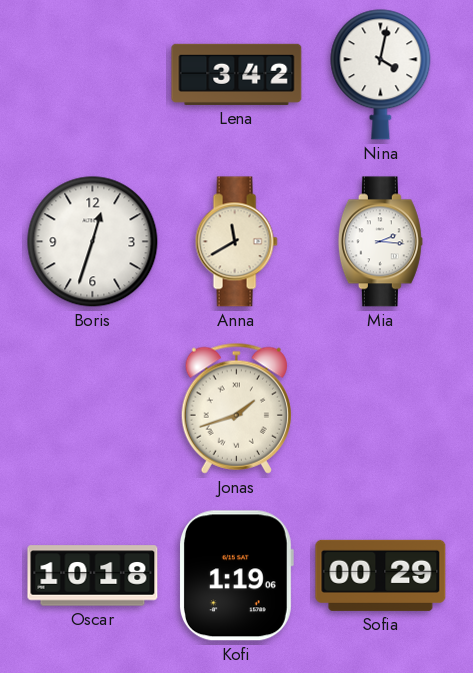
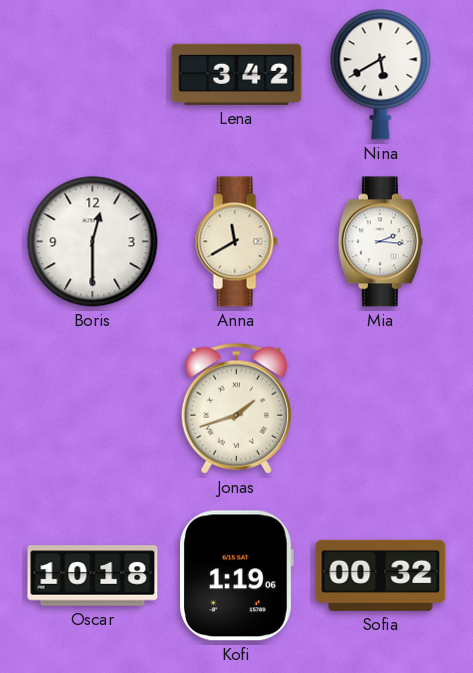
Nina: 4:02 -> 5:40
Boris: 12:33 -> 12:30
Sofia: 00:29 -> 00:32
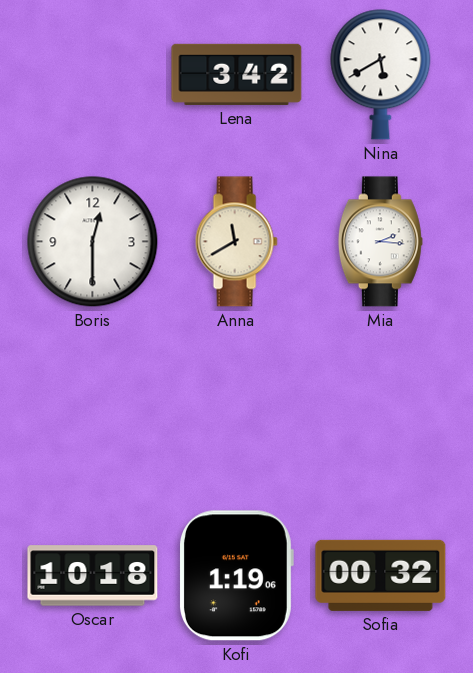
Jonas: 1:42 -> none
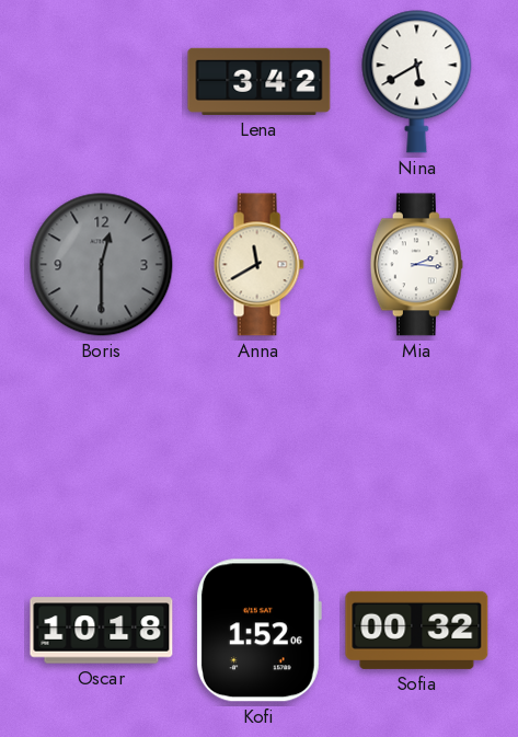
Boris dial: white -> grey
Kofi: 1:19 -> 1:52
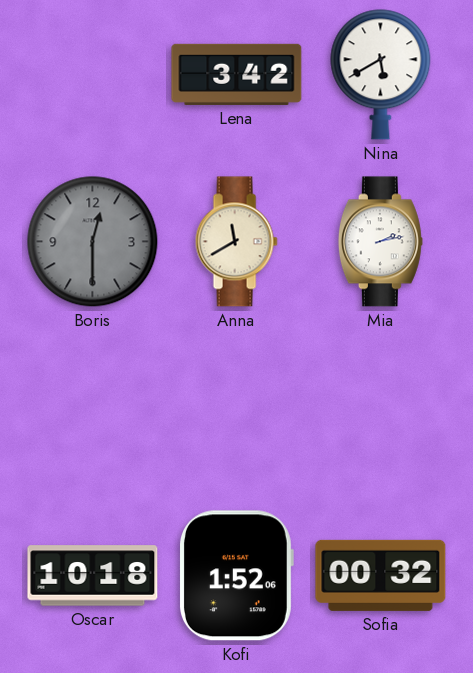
Mia: 2:16 -> 2:13
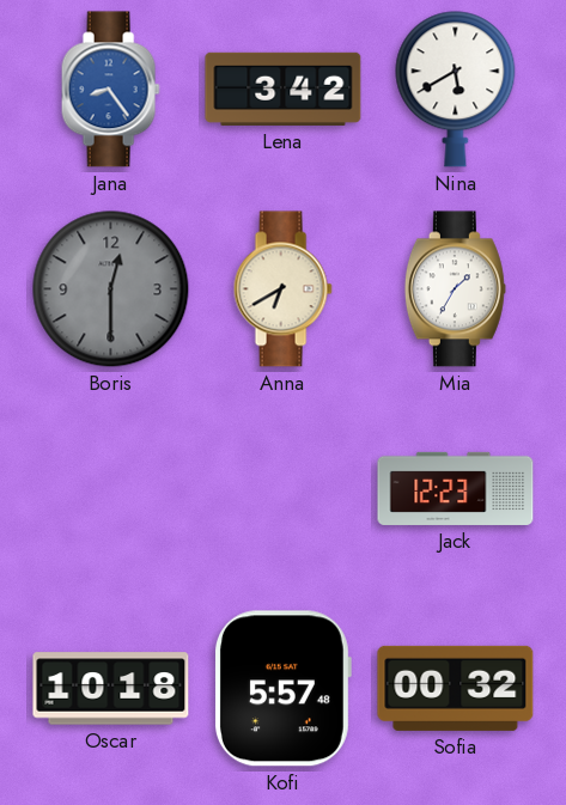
Jana: none -> 8:24
Anna: 11:40 -> 6:40
Mia: 2:13 -> 1:35
Jack: none -> 12:23
Kofi: 1:52 -> 5:57
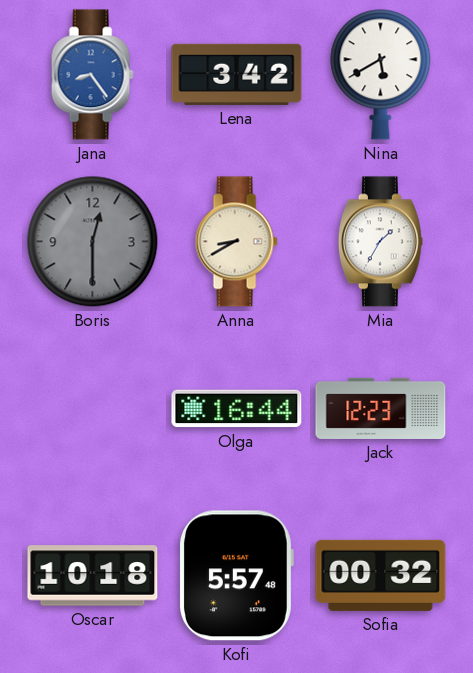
Anna: 6:40 -> 8:40
Olga: none -> 16:44
